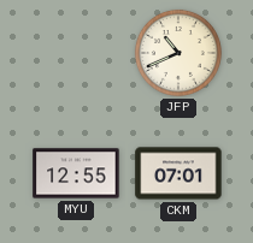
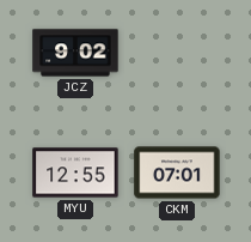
JCZ: none -> 9:02
JFP: 10:41 -> none
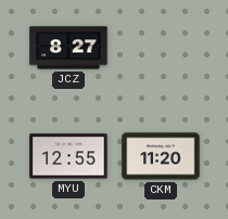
JCZ: 9:02 -> 8:27
CKM: 07:01 -> 11:20
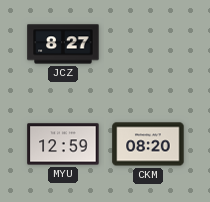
MYU: 12:55 -> 12:59
CKM: 11:20 -> 08:20
